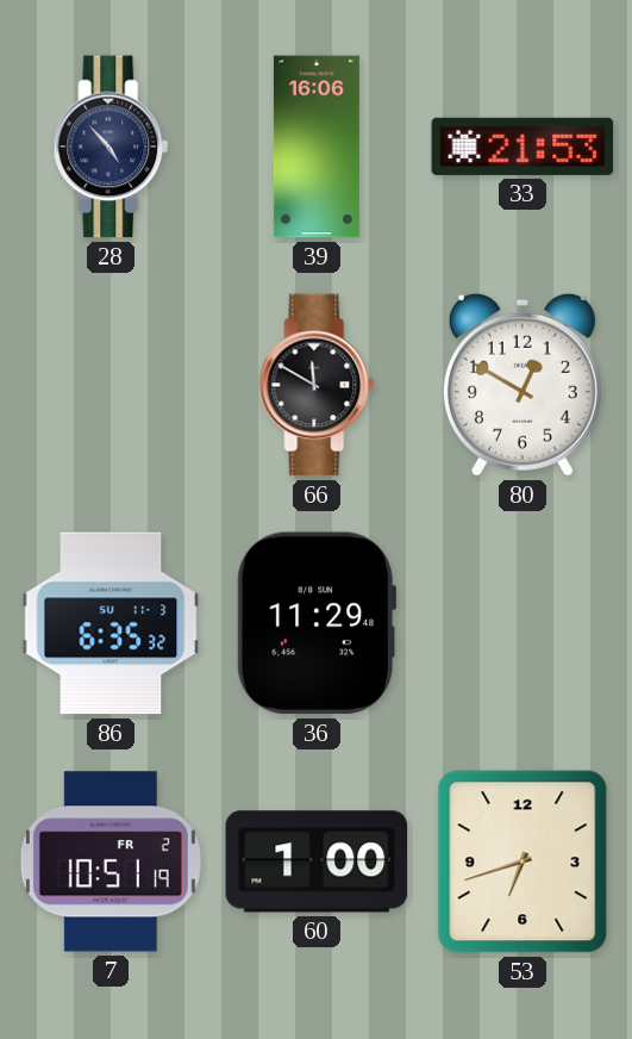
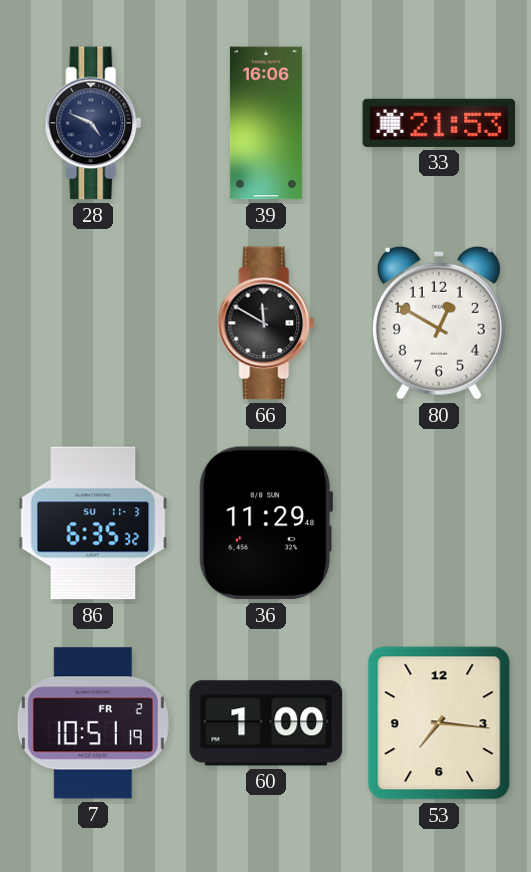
28: 4:53 -> 4:49
53: 6:42 -> 7:16
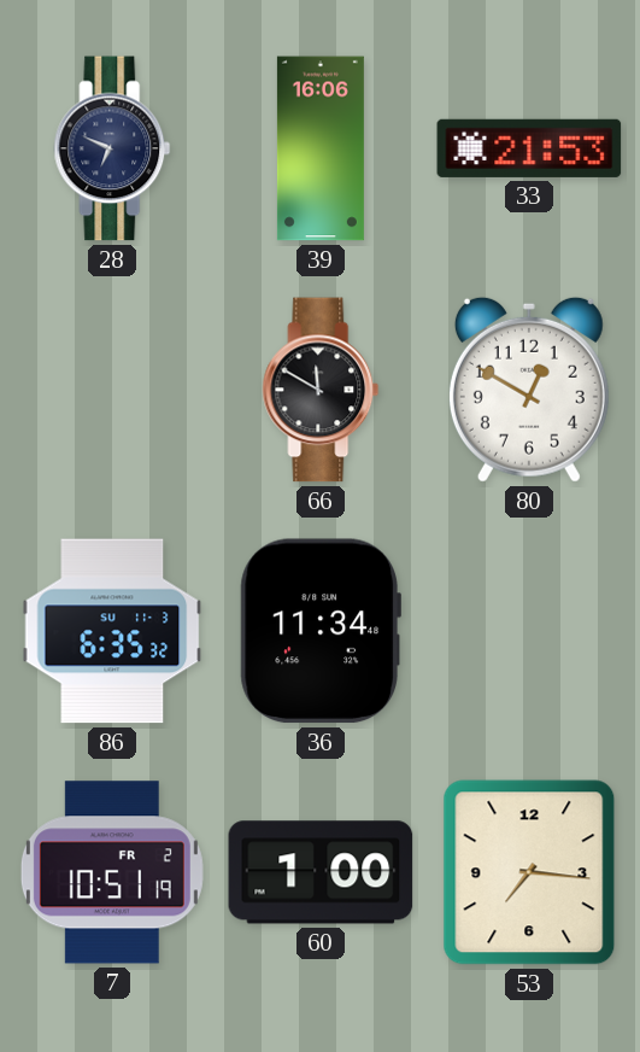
28: 4:49 -> 6:49
36: 11:29 -> 11:34
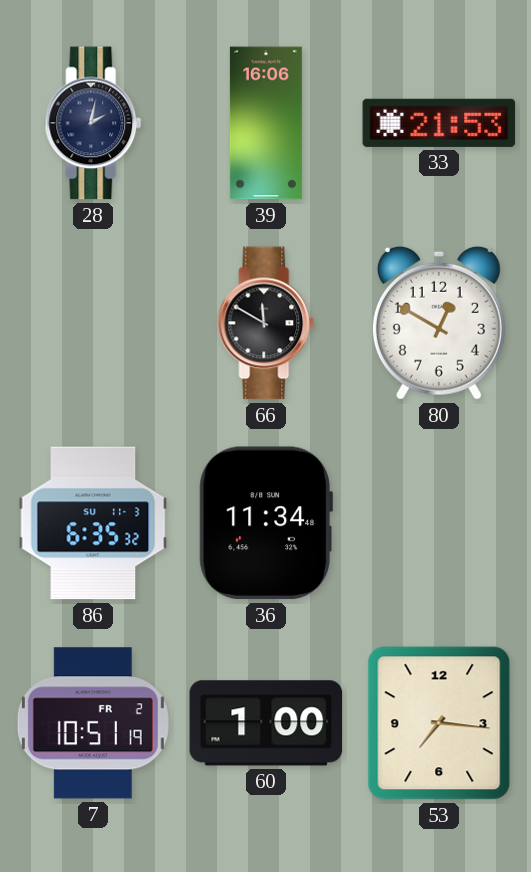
28: 6:49 -> 2:02
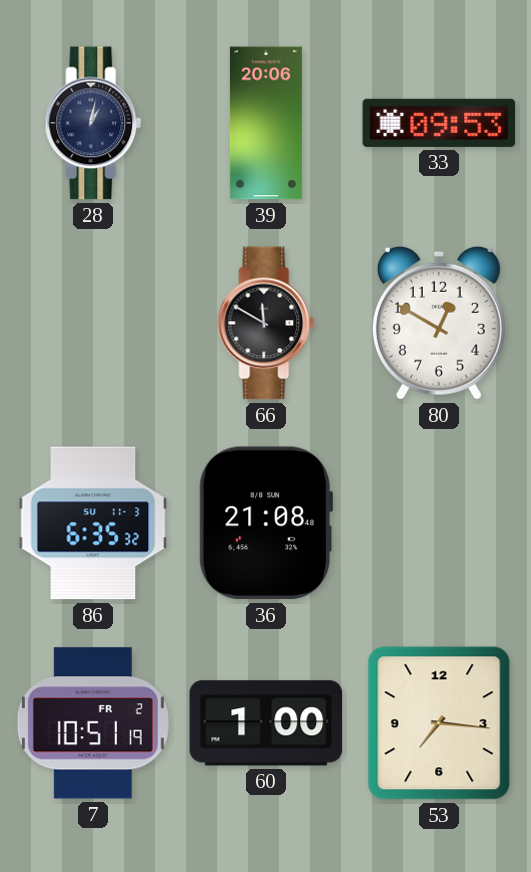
28: 2:02 -> 1:02
39: 16:06 -> 20:06
33: 21:53 -> 09:53
36: 11:34 -> 21:08
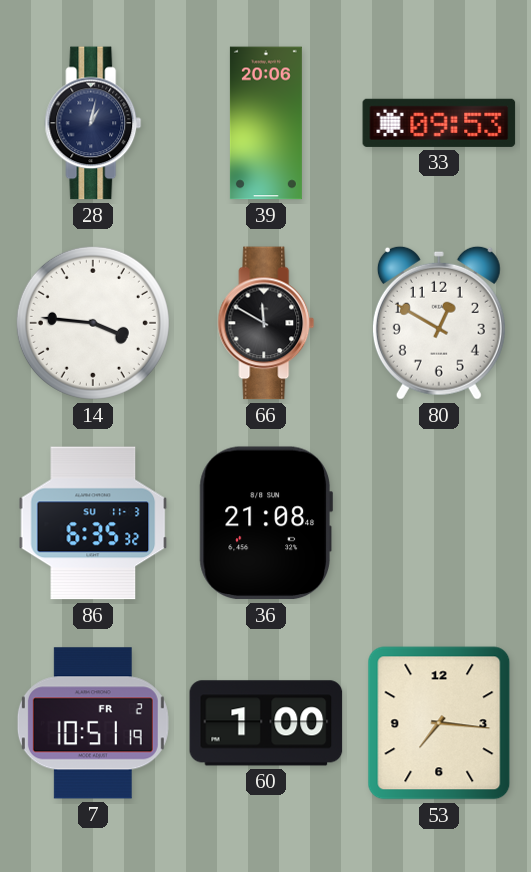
14: none -> 3:46
